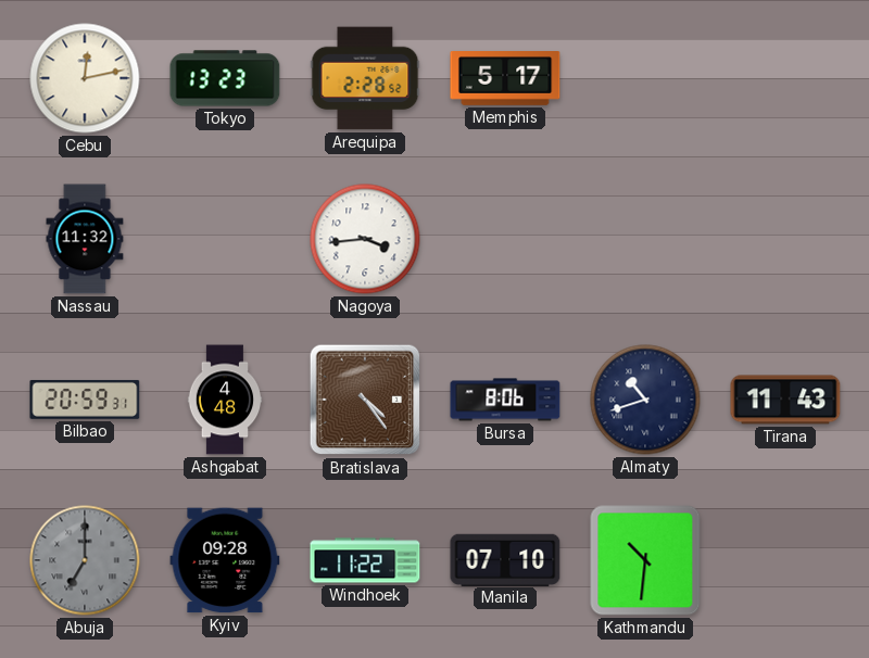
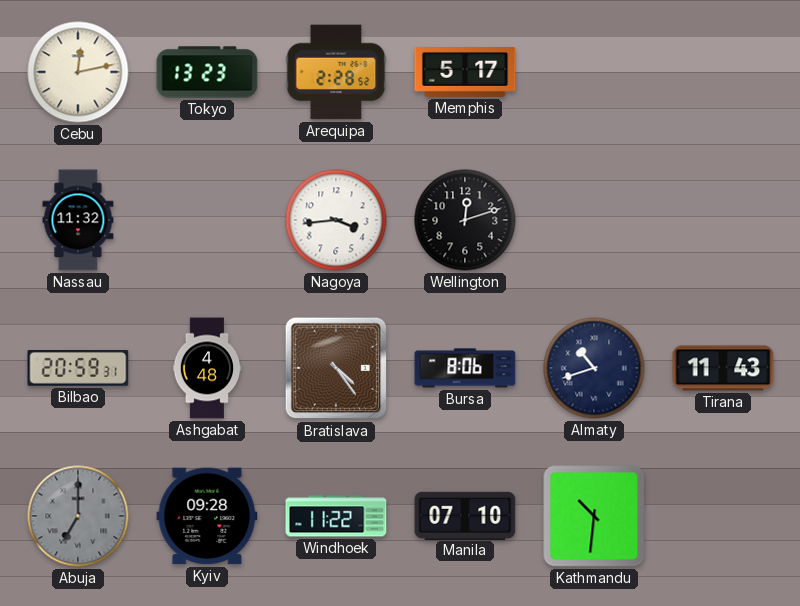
Wellington: none -> 12:12
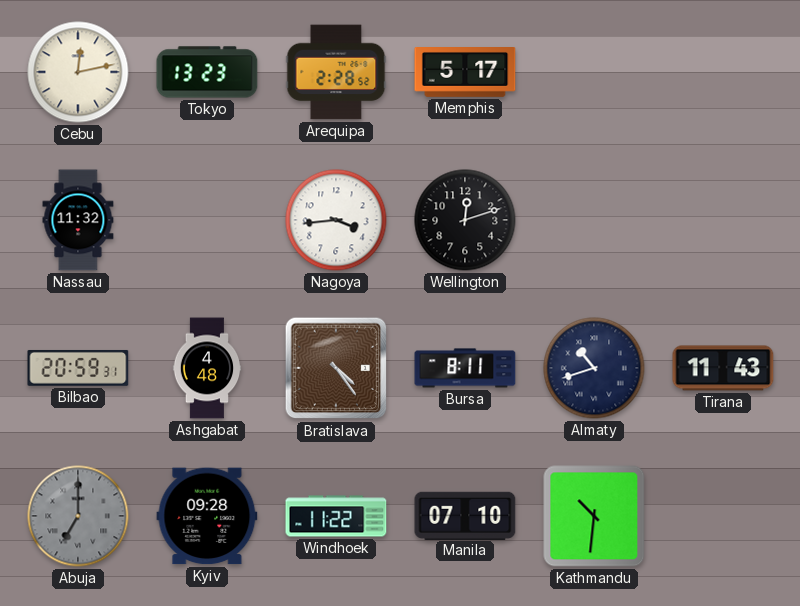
Bursa: 8:06 -> 8:11
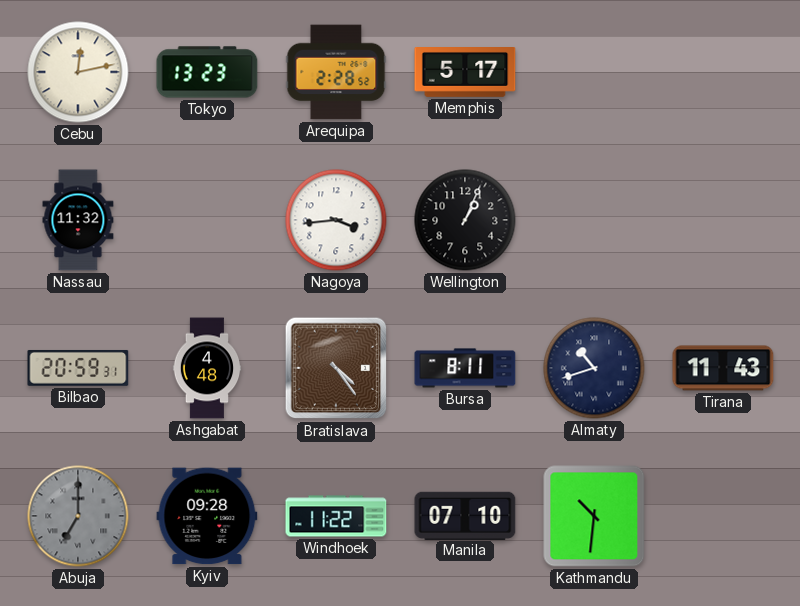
Wellington: 12:12 -> 1:04
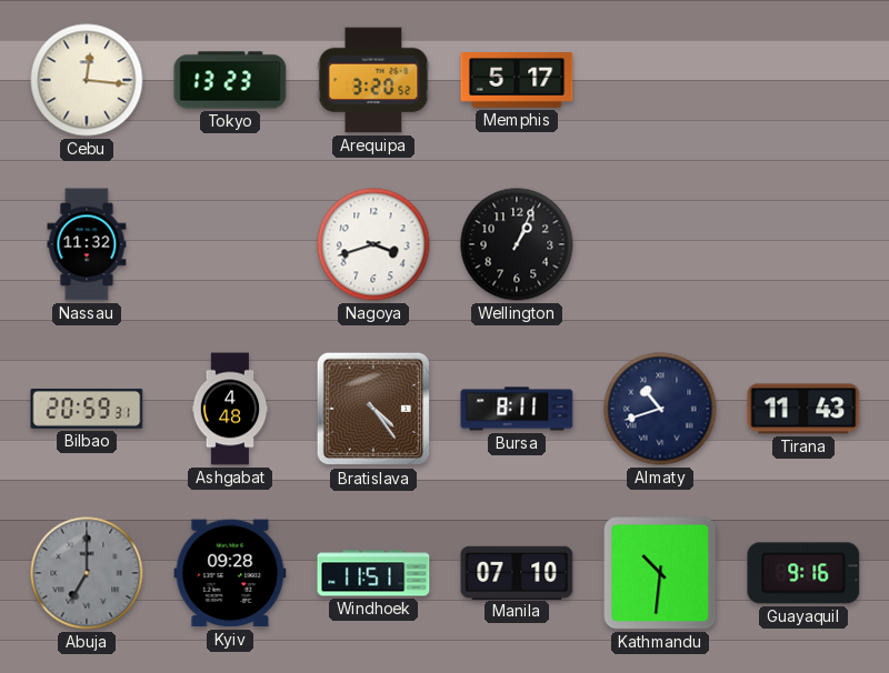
Cebu: 12:13 -> 12:16
Arequipa: 2:28 -> 3:20
Nagoya: 3:44 -> 3:42
Windhoek: 11:22 -> 11:51
Guayaquil: none -> 9:16
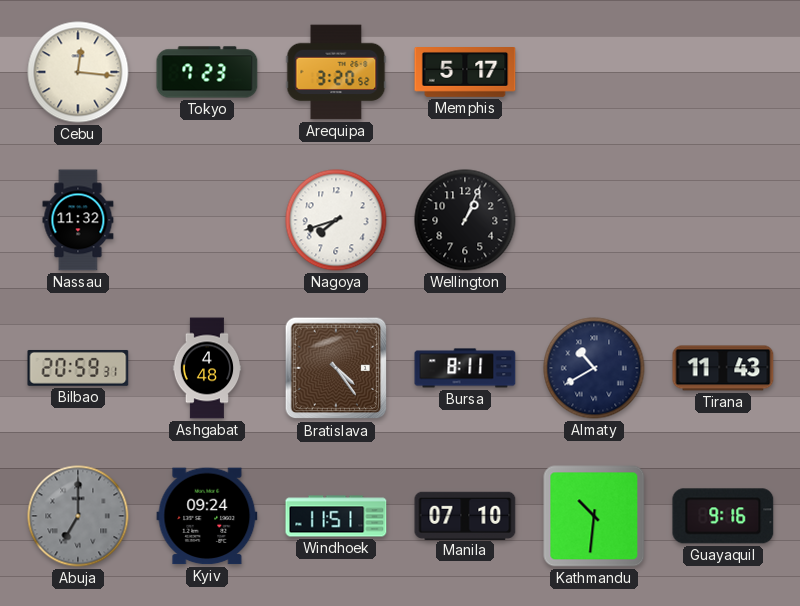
Tokyo: 13:23 -> 7:23
Nagoya: 3:42 -> 7:42
Almaty: 10:42 -> 10:40
Kyiv: 09:28 -> 09:24
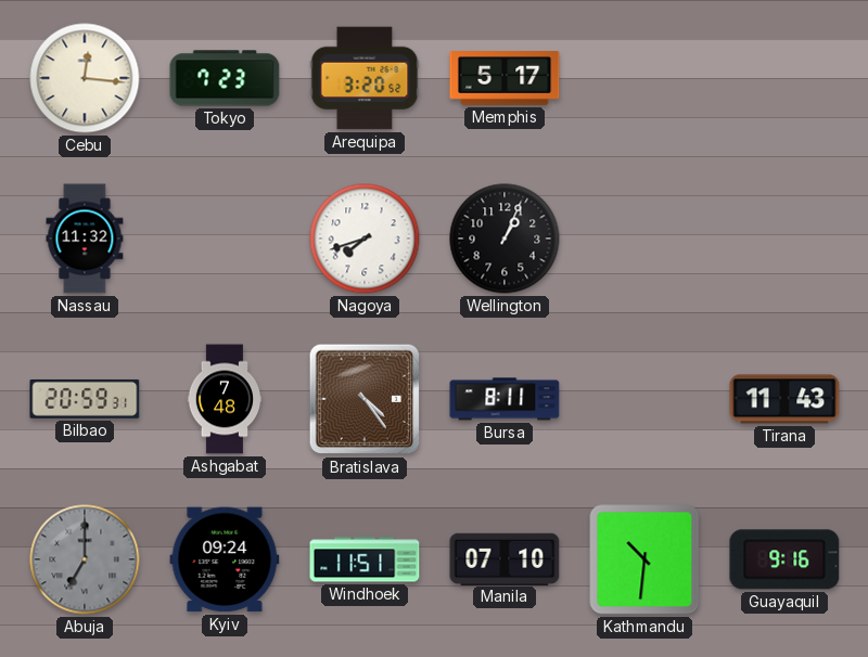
Ashgabat: 4:48 -> 7:48
Almaty: 10:40 -> none
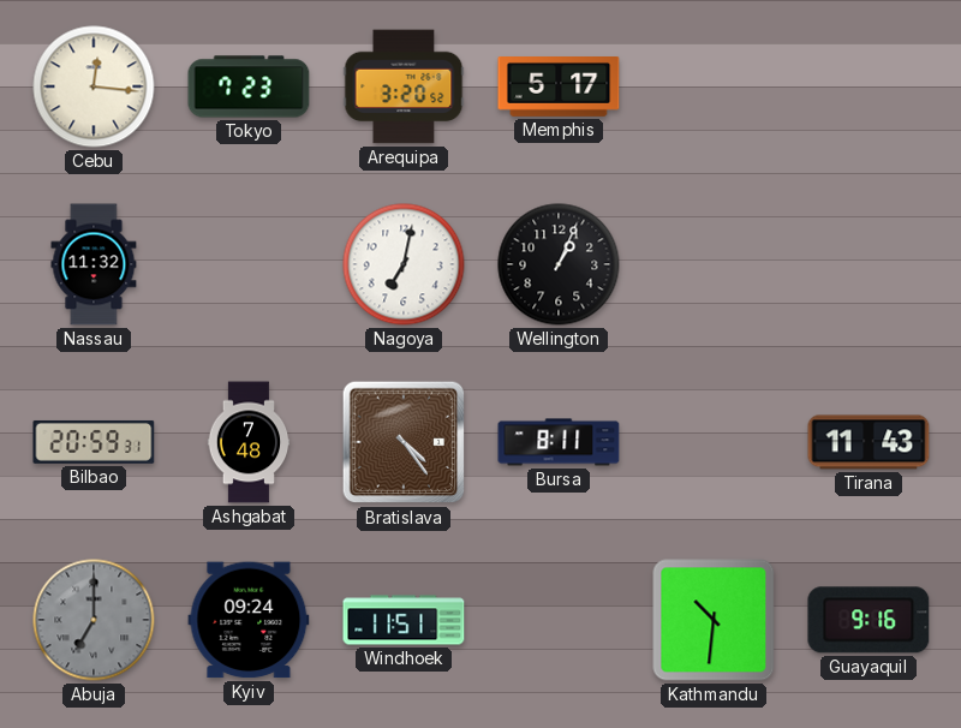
Nagoya: 7:42 -> 7:02
Manila: 07:10 -> none
